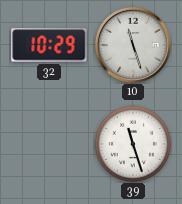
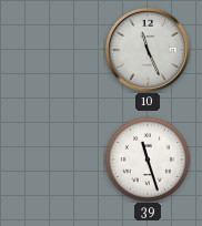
32: 10:29 -> none
10: 11:27 -> 11:26
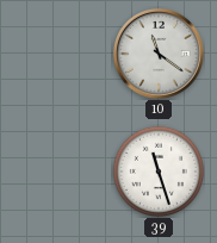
10: 11:26 -> 11:21
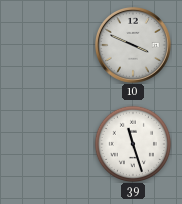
10: 11:21 -> 3:49
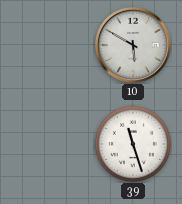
10: 3:49 -> 5:50
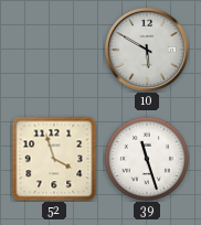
52: none -> 3:57
